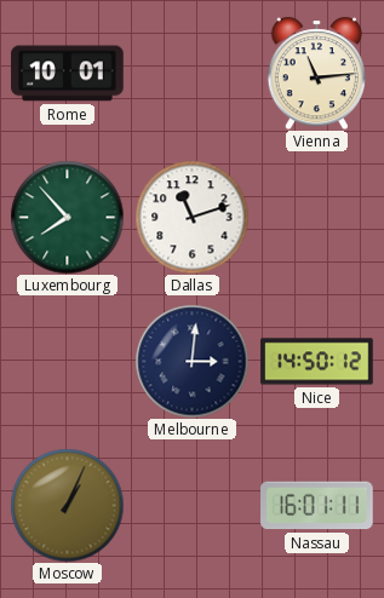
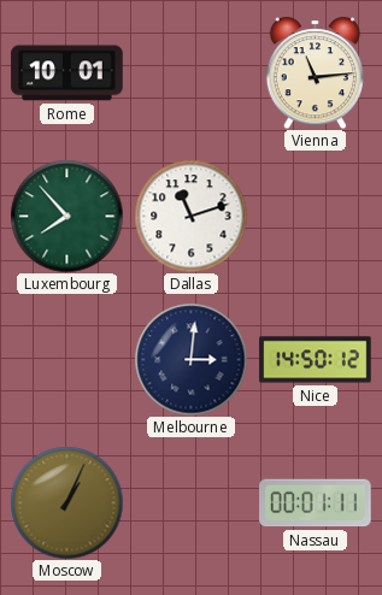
Nassau: 16:01 -> 00:01
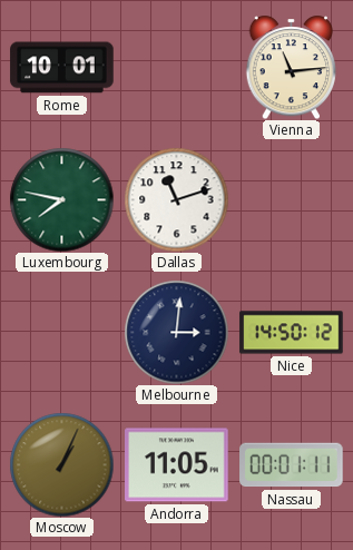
Luxembourg: 7:53 -> 7:47
Andorra: none -> 11:05
